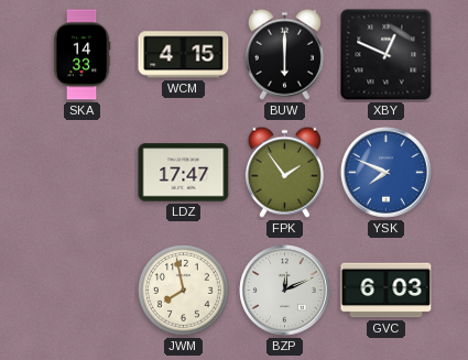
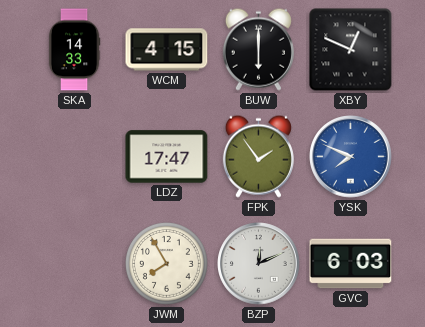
JWM: 7:58 -> 7:55
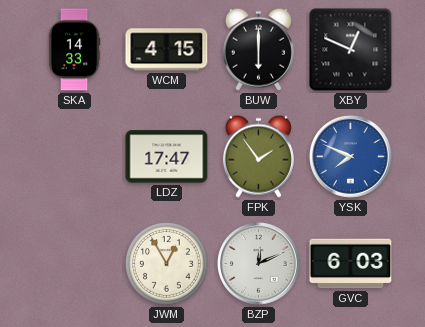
JWM: 7:55 -> 12:55
